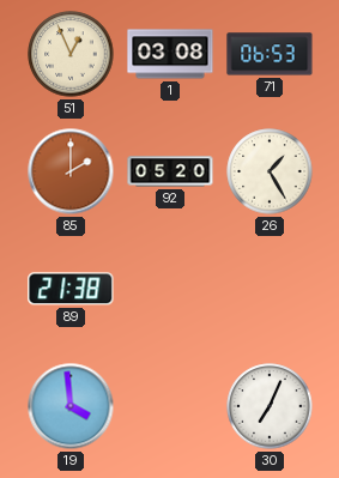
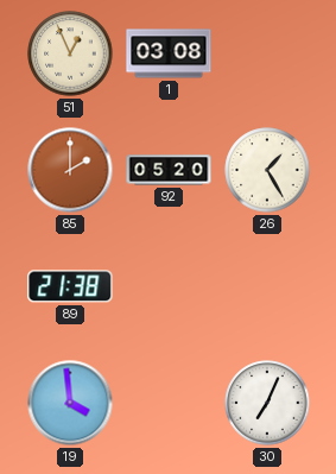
71: 06:53 -> none
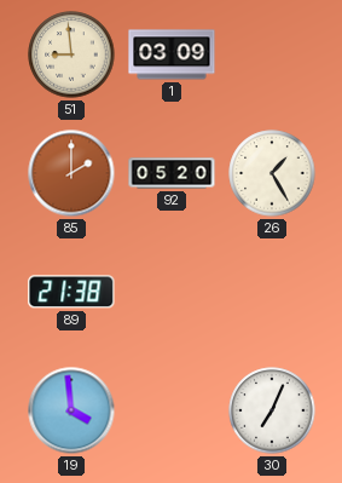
51: 12:56 -> 8:59
1: 03:08 -> 03:09
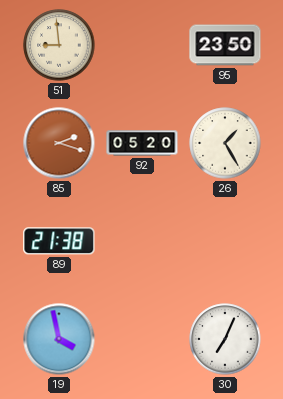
1: 03:09 -> none
95: none -> 23:50
85: 2:00 -> 2:18
19: 3:59 -> 3:58
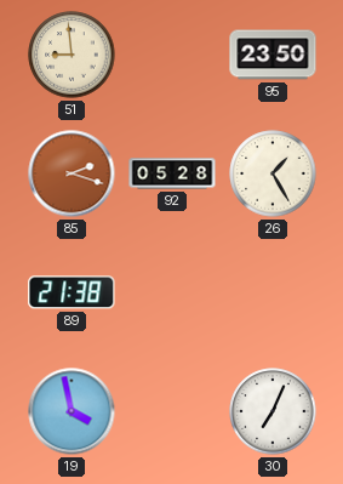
92: 05:20 -> 05:28
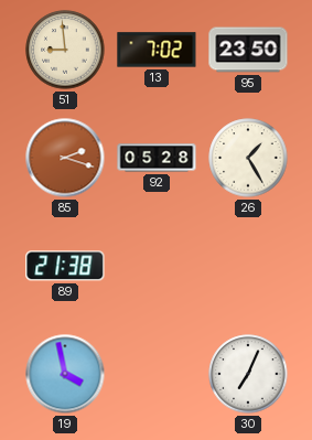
13: none -> 7:02
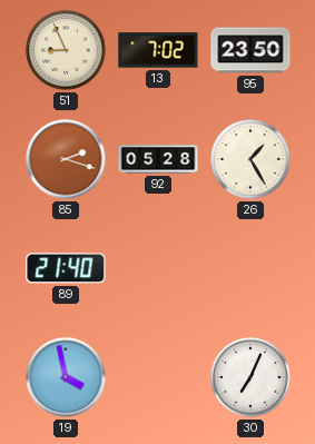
51: 8:59 -> 8:56
89: 21:38 -> 21:40
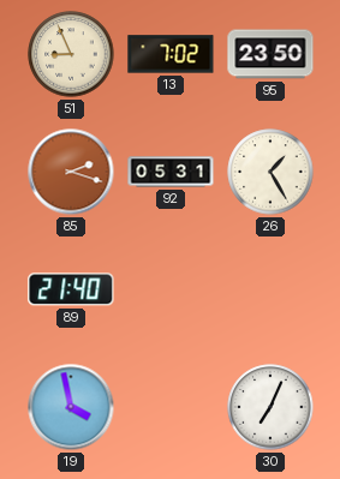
92: 05:28 -> 05:31
